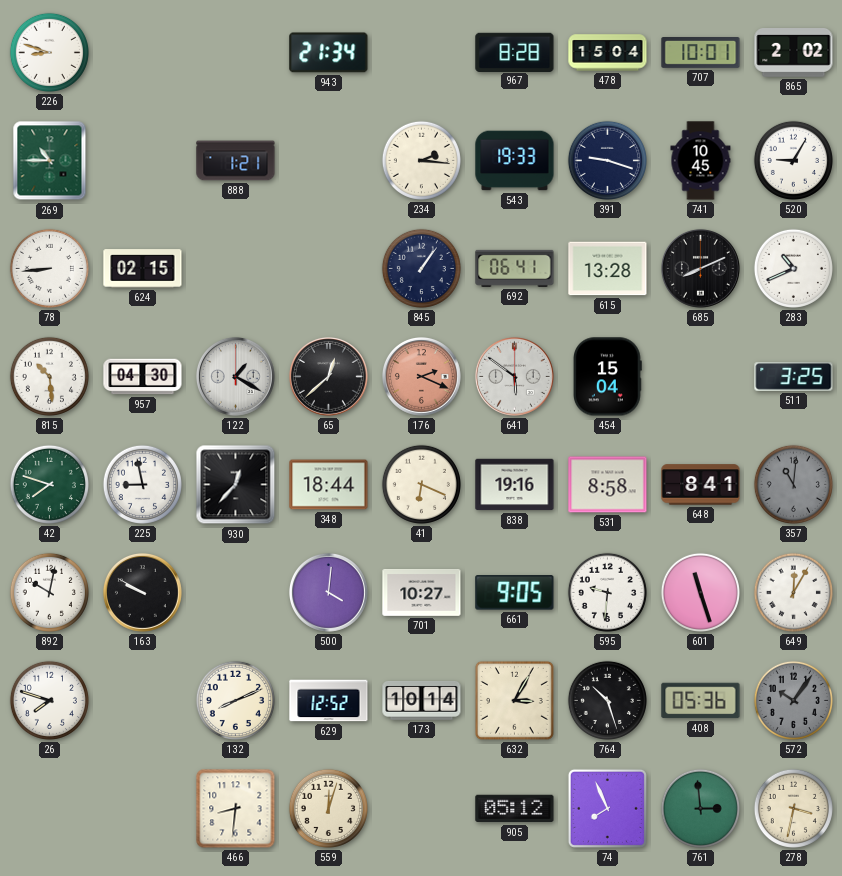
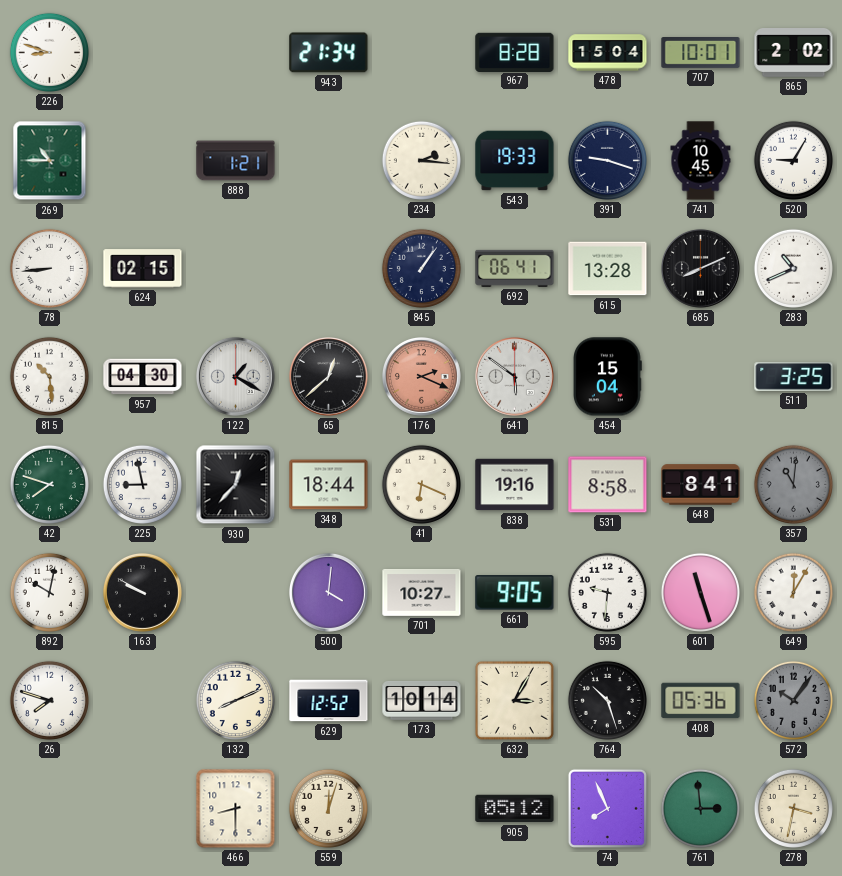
466: 8:31 -> 8:30
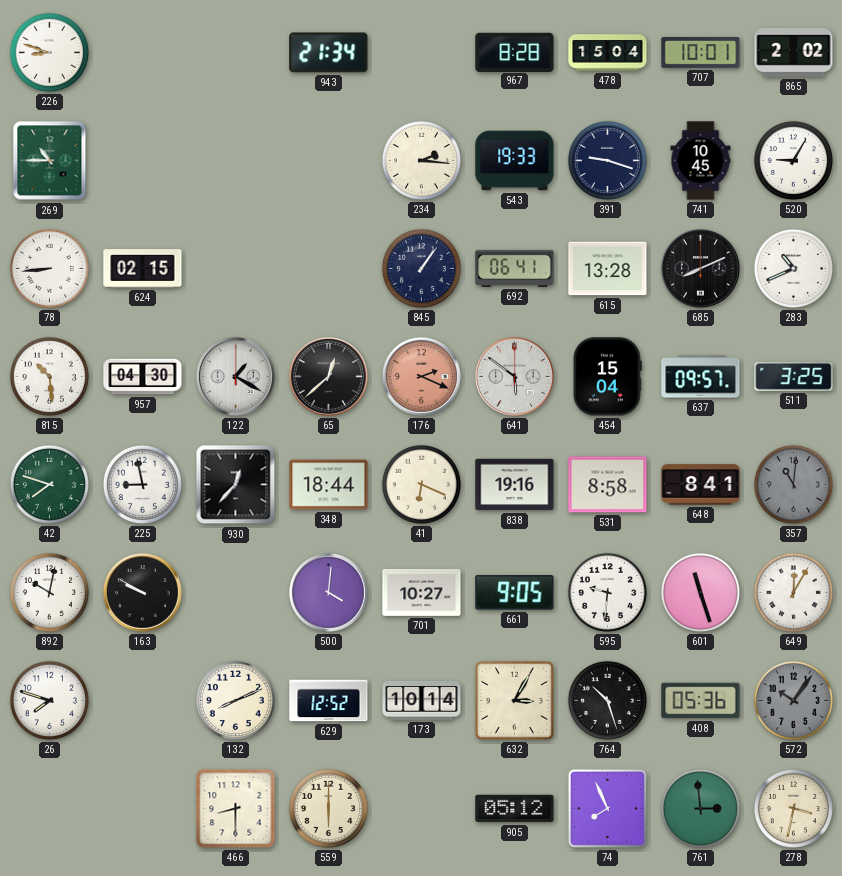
888: 1:21 -> none
637: none -> 09:57
559: 12:03 -> 6:00
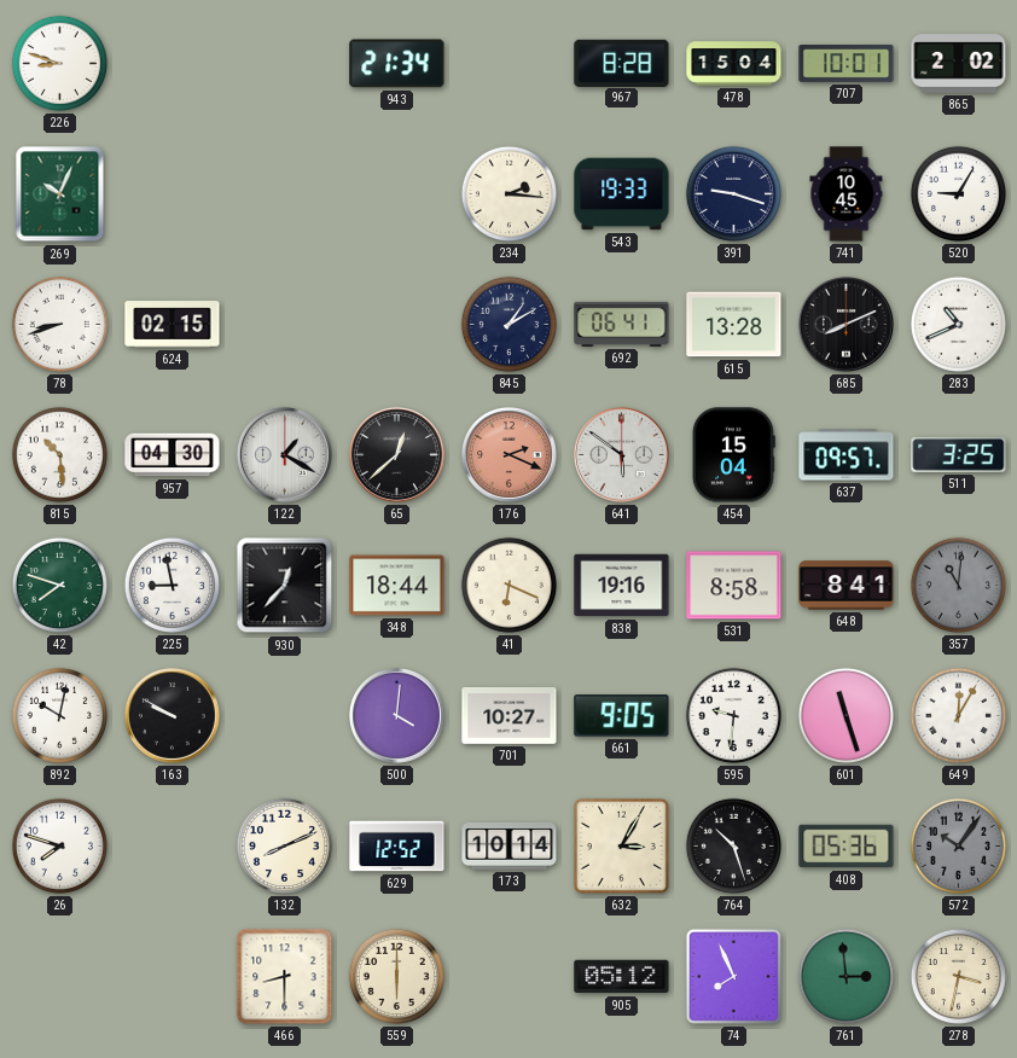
269: 10:45 -> 10:04
78: 8:44 -> 8:42
845: 1:06 -> 1:10
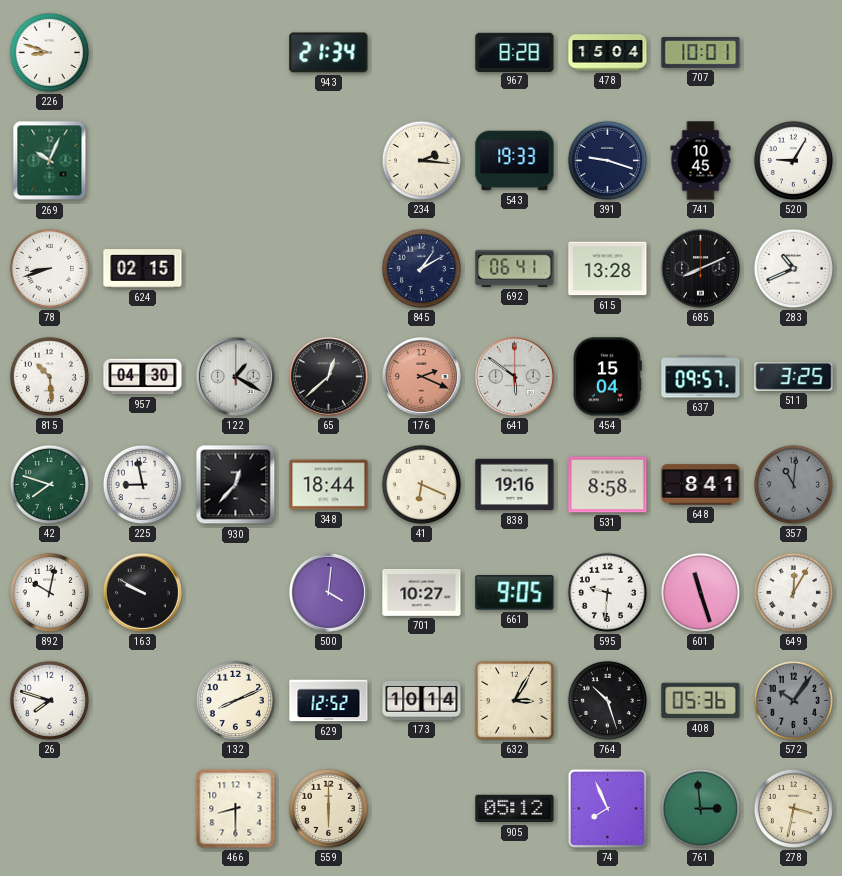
865: 2:02 -> none
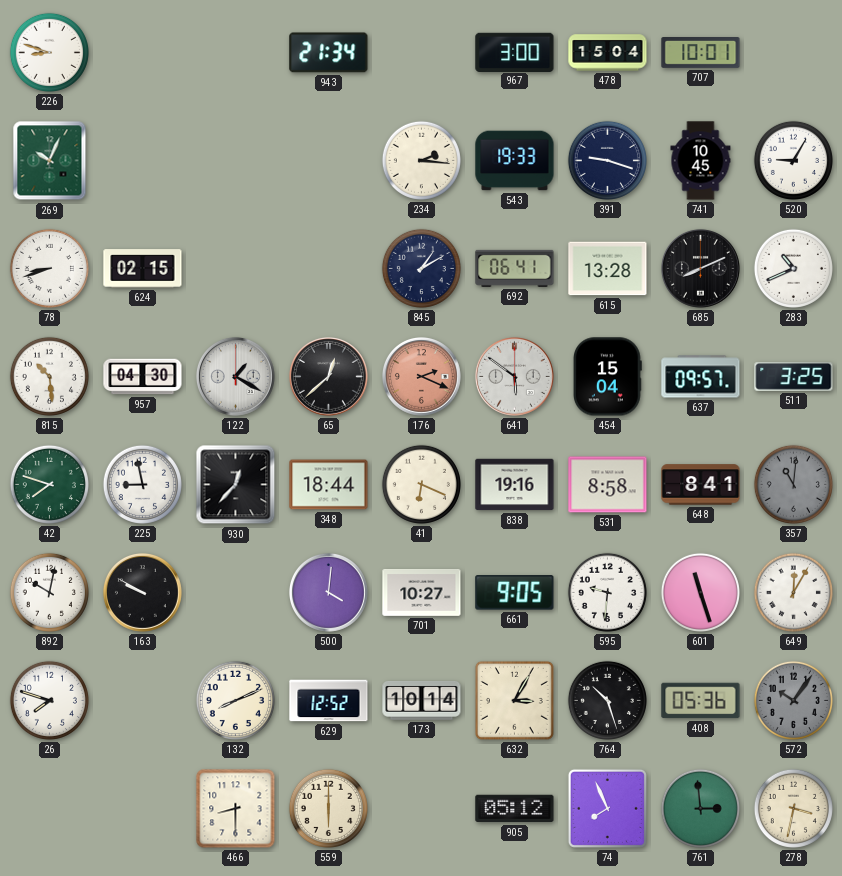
967: 8:28 -> 3:00
